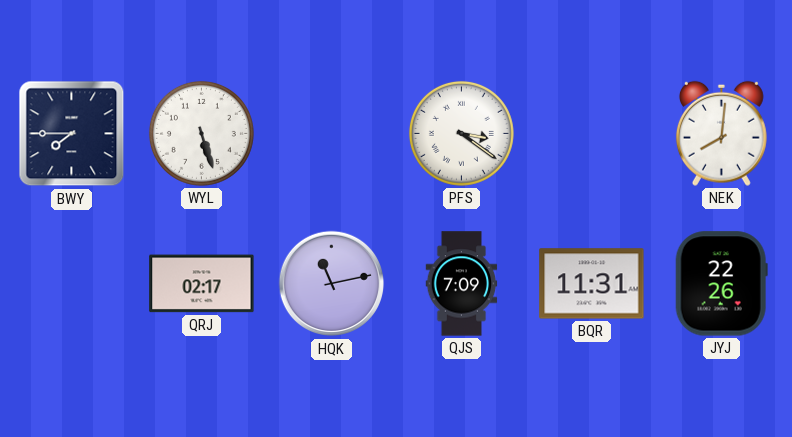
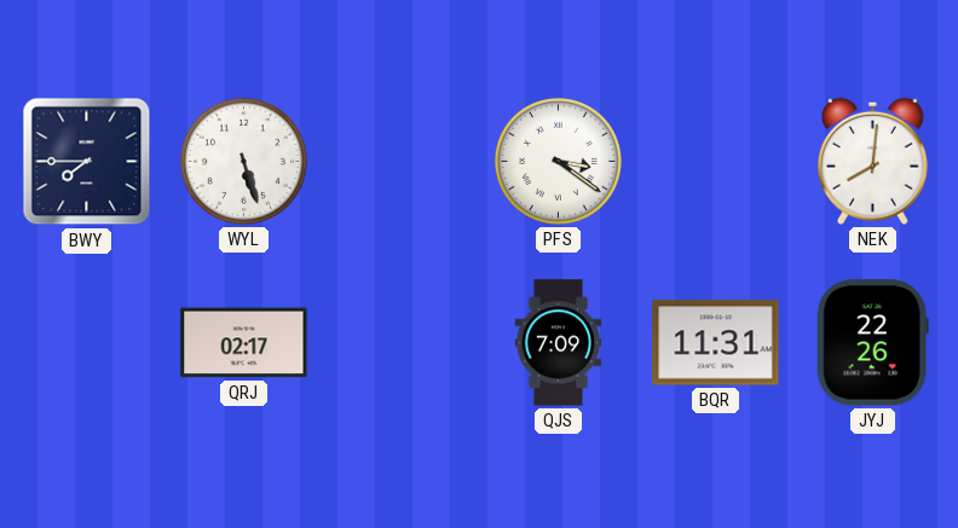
HQK: 11:13 -> none
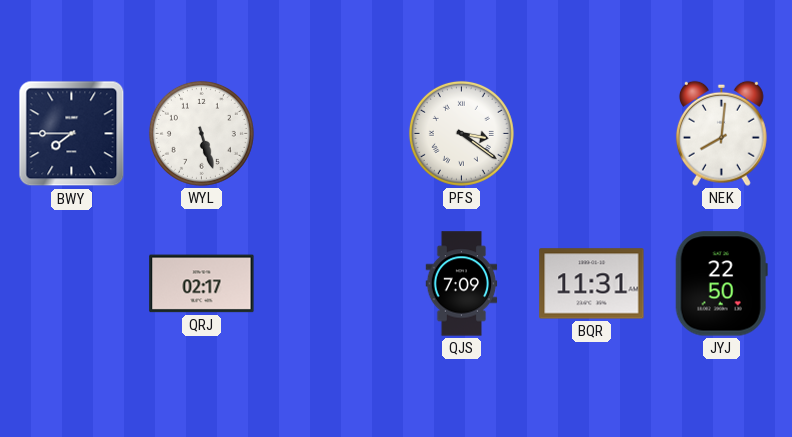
JYJ: 22:26 -> 22:50
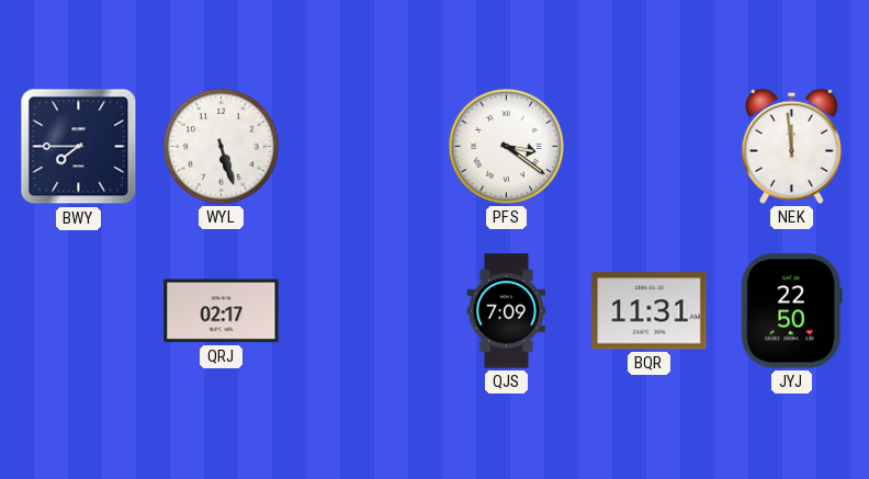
NEK: 8:01 -> 11:59
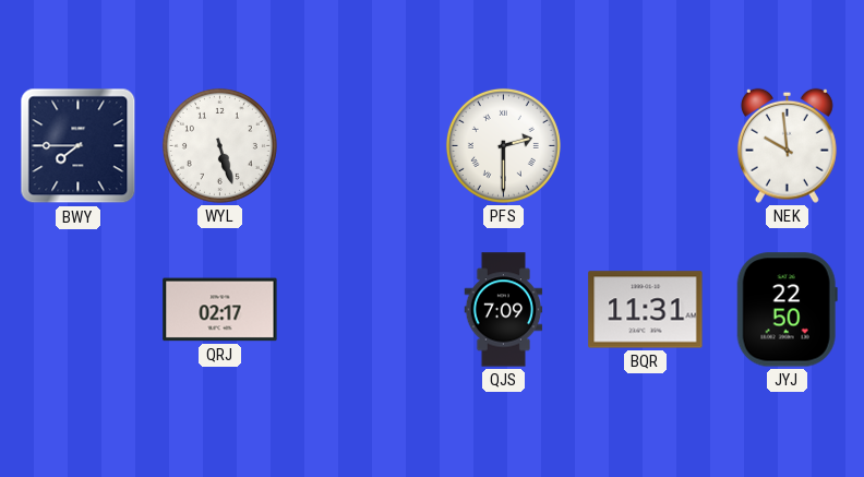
PFS: 3:21 -> 2:30
NEK: 11:59 -> 9:59
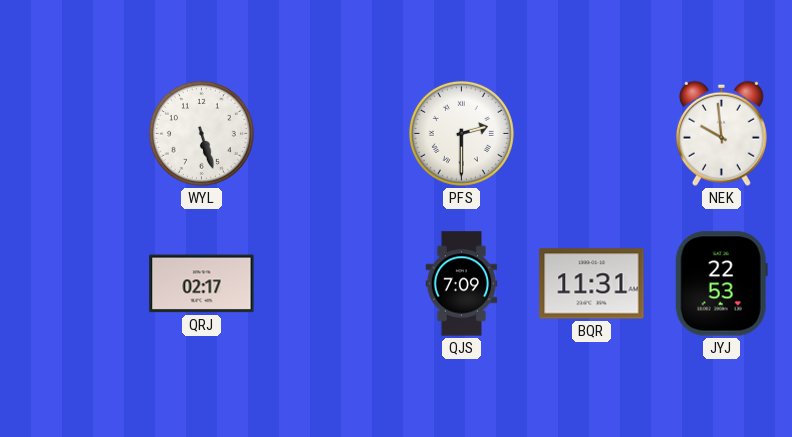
BWY: 7:45 -> none
JYJ: 22:50 -> 22:53
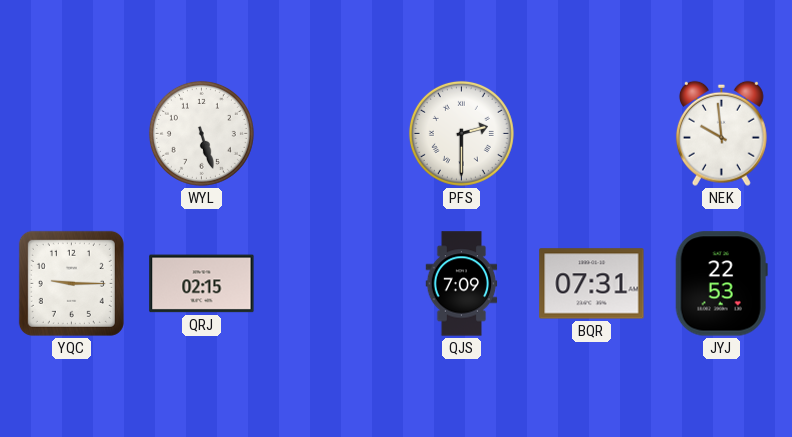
YQC: none -> 9:15
QRJ: 02:17 -> 02:15
BQR: 11:31 -> 07:31
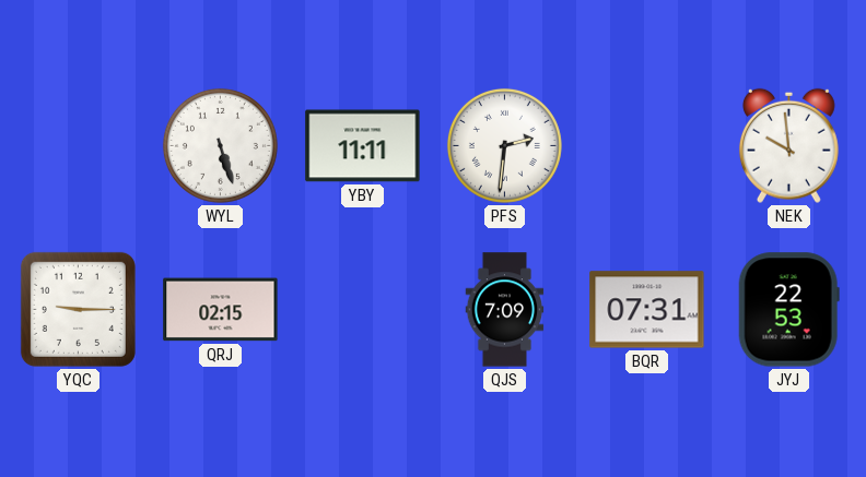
YBY: none -> 11:11
PFS: 2:30 -> 2:31
